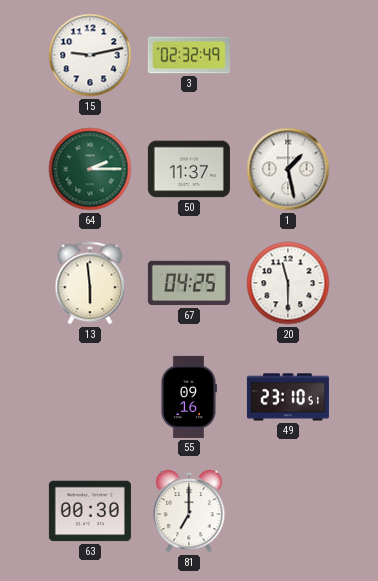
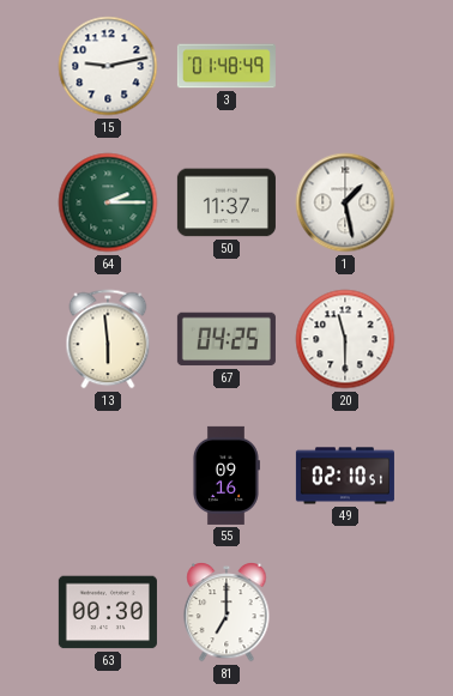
3: 02:32 -> 01:48
49: 23:10 -> 02:10
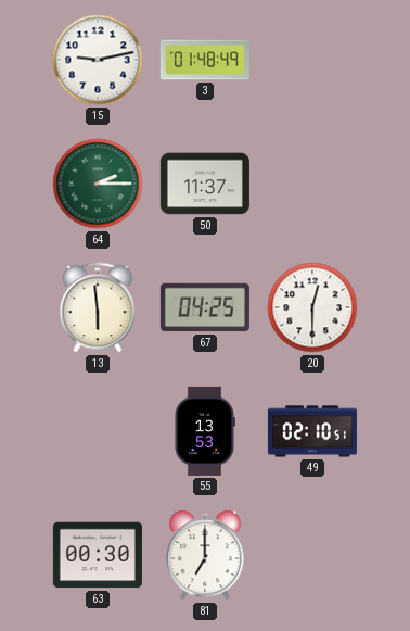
1: 1:28 -> none
20: 11:30 -> 12:30
55: 09:16 -> 13:53
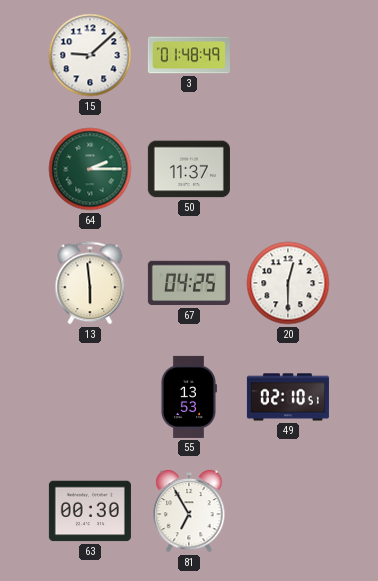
15: 9:13 -> 9:08
81: 7:00 -> 6:55
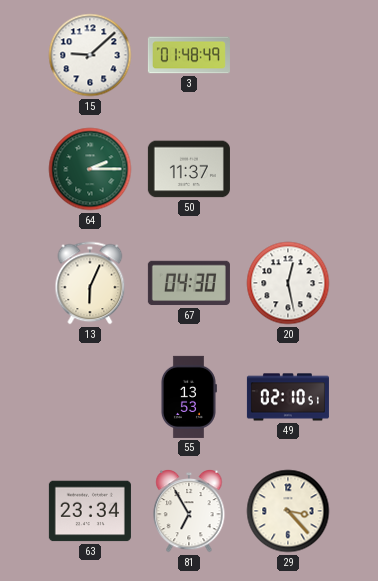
13: 5:59 -> 6:04
67: 04:25 -> 04:30
20: 12:30 -> 12:28
63: 00:30 -> 23:34
29: none -> 3:23
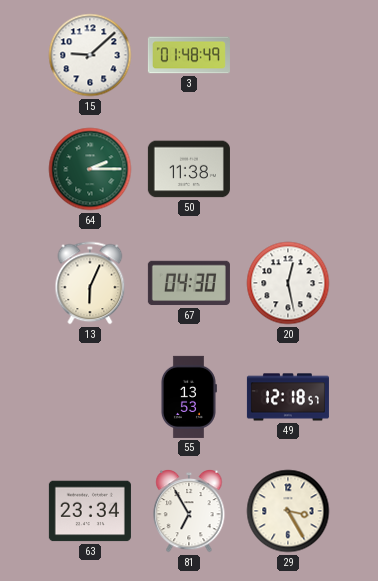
50: 11:37 -> 11:38
49: 02:10 -> 12:18
29: 3:23 -> 3:25
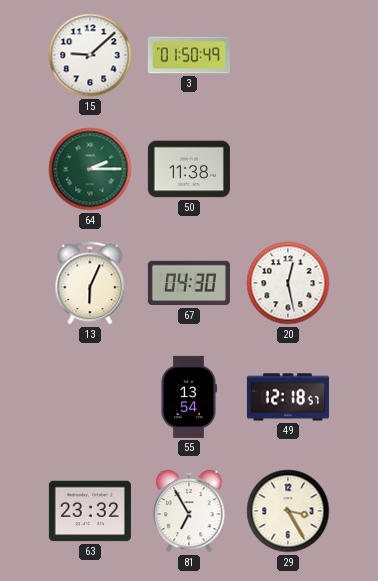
3: 01:48 -> 01:50
55: 13:53 -> 13:54
63: 23:34 -> 23:32
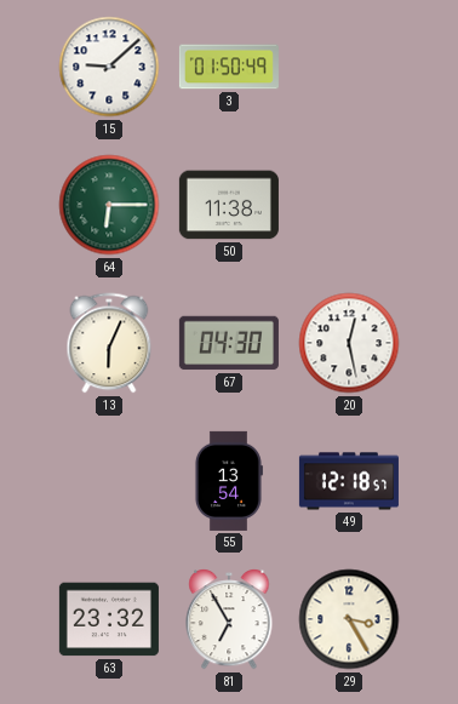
64: 2:15 -> 6:15
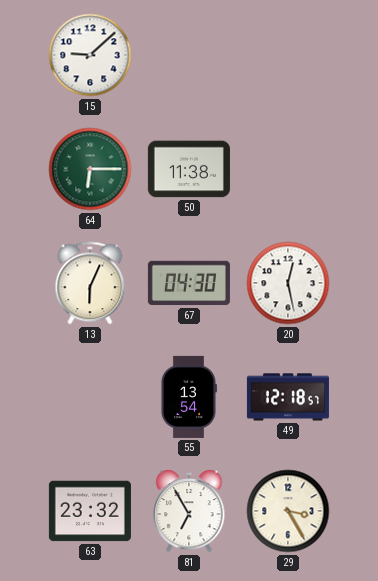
3: 01:50 -> none
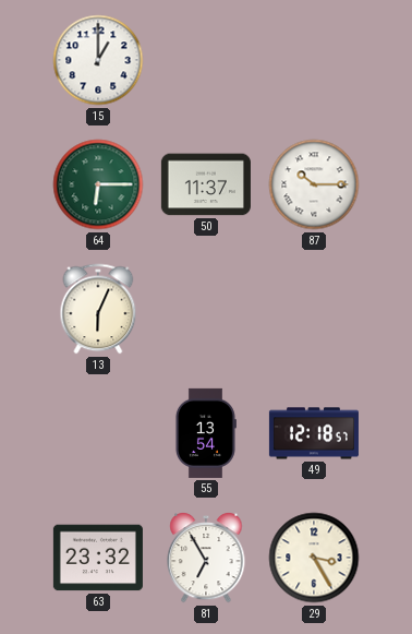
15: 9:08 -> 1:00
50: 11:38 -> 11:37
87: none -> 10:15
67: 04:30 -> none
20: 12:28 -> none
